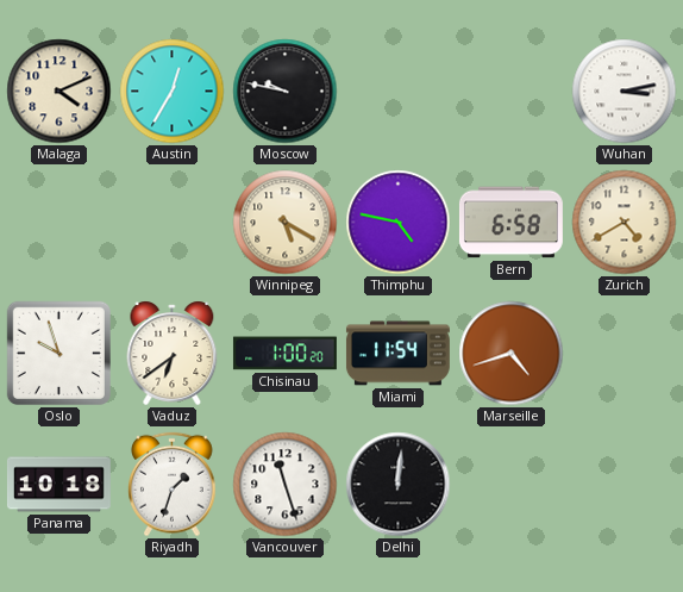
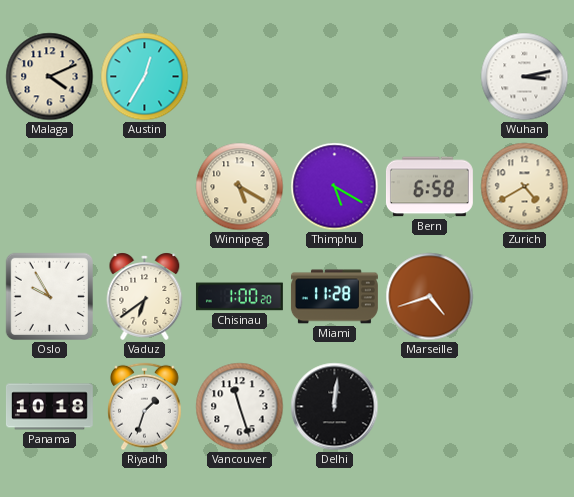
Moscow: 9:47 -> none
Thimphu: 4:47 -> 5:20
Oslo: 9:57 -> 9:55
Miami: 11:54 -> 11:28
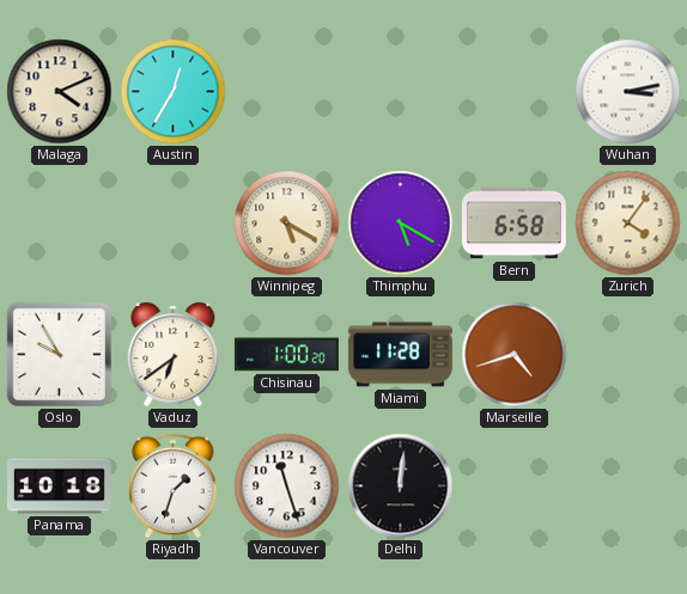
Zurich: 4:40 -> 4:06
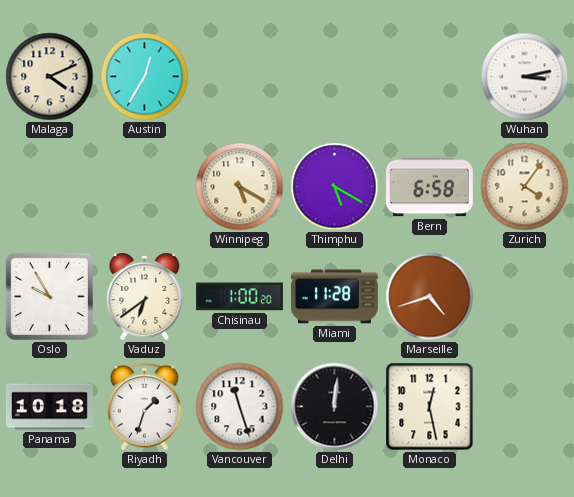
Monaco: none -> 12:28
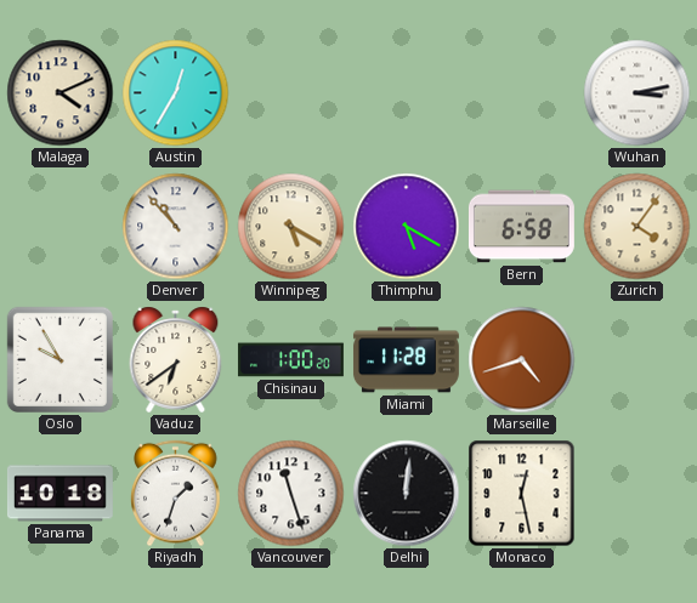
Denver: none -> 10:53
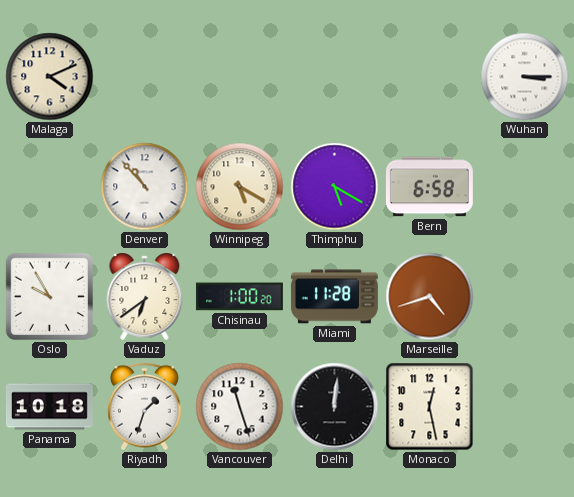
Austin: 12:35 -> none
Wuhan: 3:13 -> 3:15
Zurich: 4:06 -> none
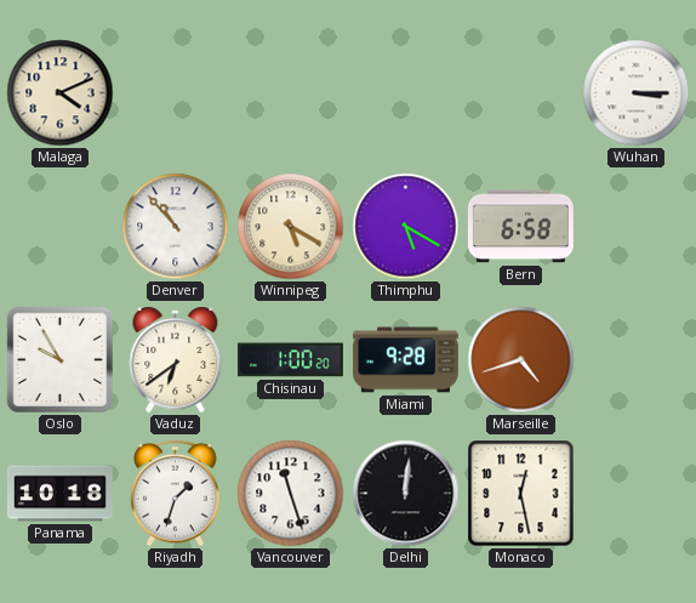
Miami: 11:28 -> 9:28
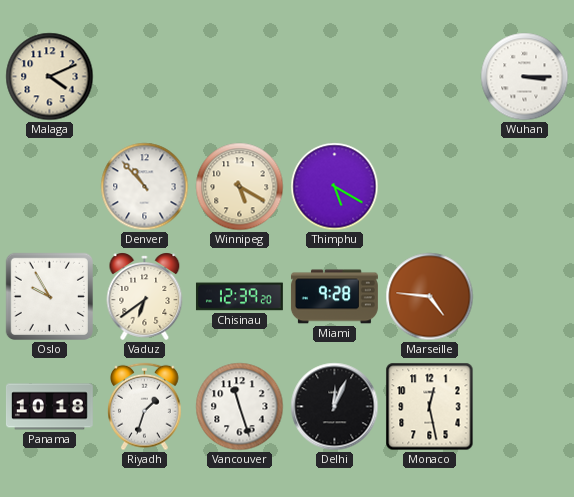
Bern: 6:58 -> none
Chisinau: 1:00 -> 12:39
Marseille: 4:42 -> 4:46
Delhi: 12:01 -> 12:04
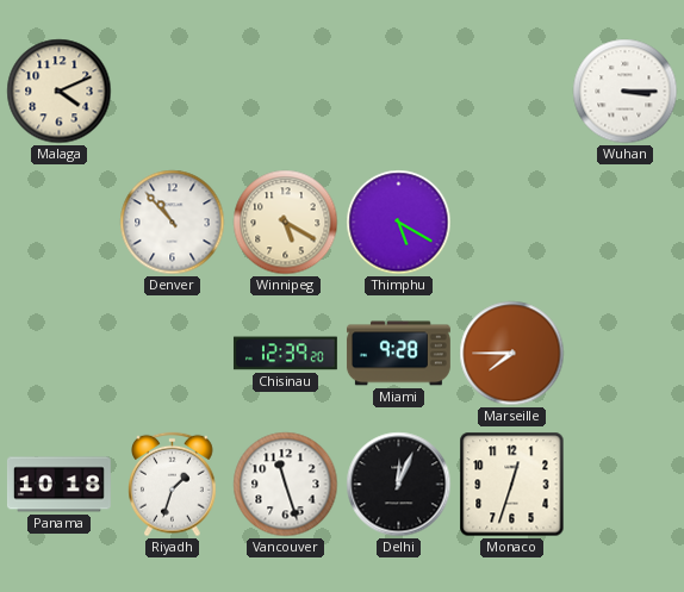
Oslo: 9:55 -> none
Vaduz: 6:39 -> none
Marseille: 4:46 -> 7:45
Monaco: 12:28 -> 12:33
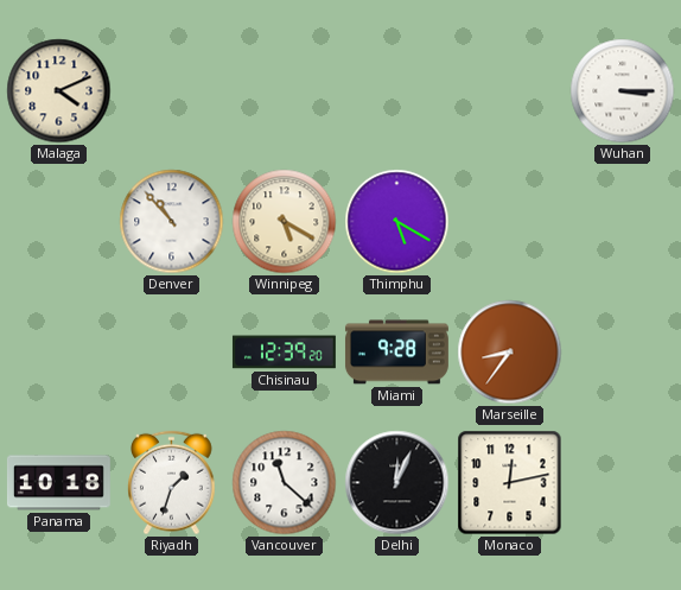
Marseille: 7:45 -> 8:36
Vancouver: 11:27 -> 11:22
Monaco: 12:33 -> 12:13
